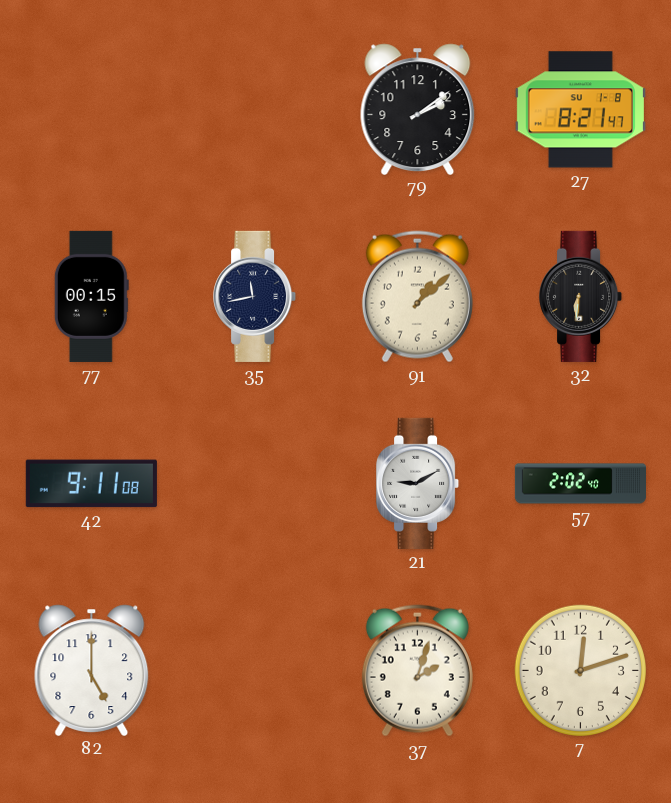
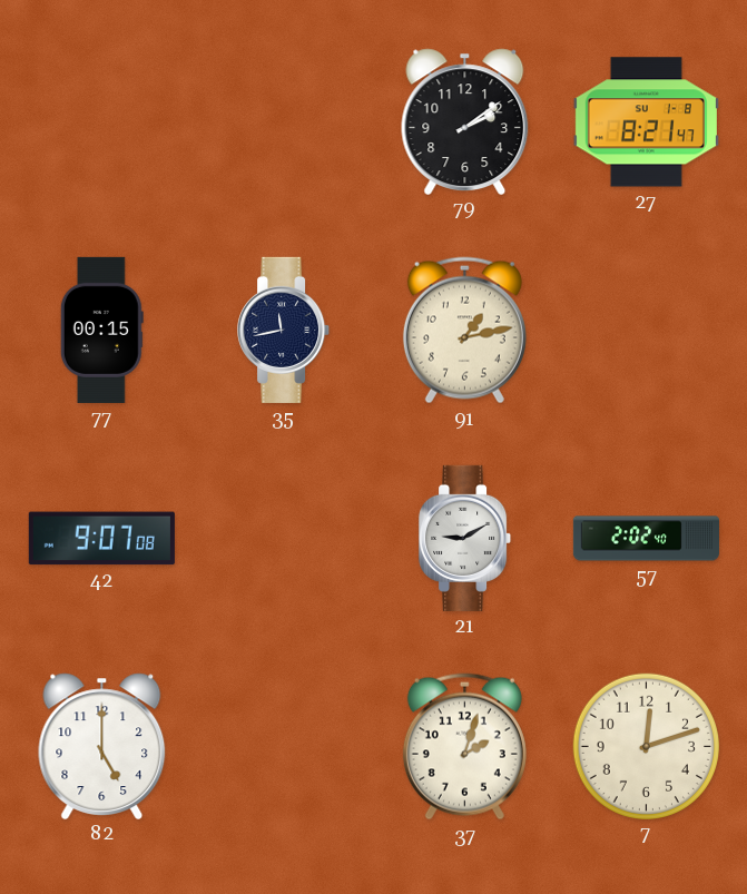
91: 1:08 -> 1:13
32: 6:31 -> none
42: 9:11 -> 9:07
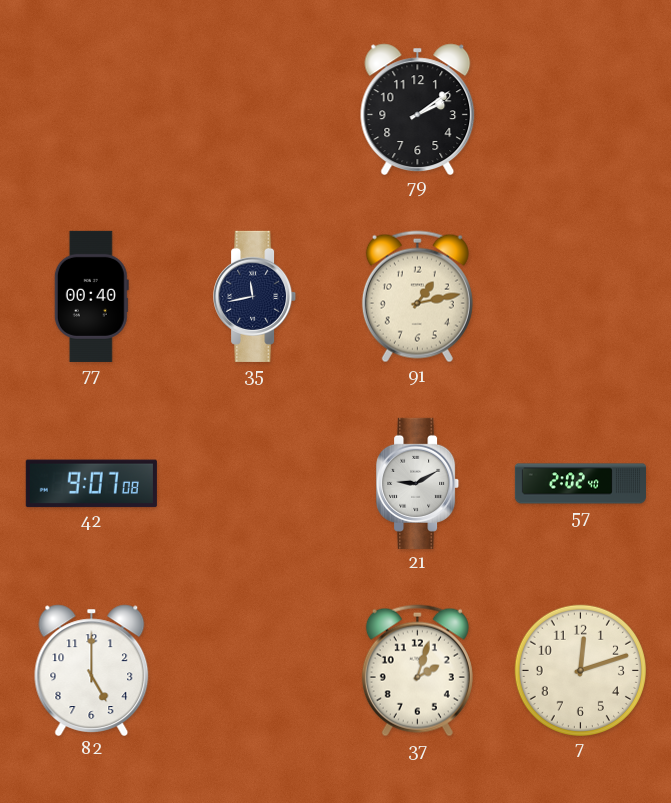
27: 8:21 -> none
77: 00:15 -> 00:40
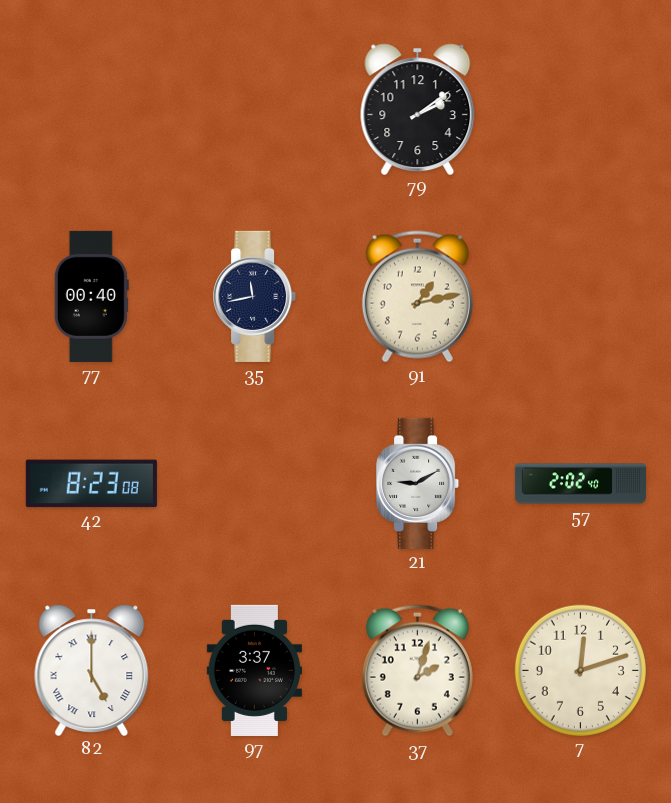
42: 9:07 -> 8:23
82 numerals: Arabic -> Roman
97: none -> 3:37
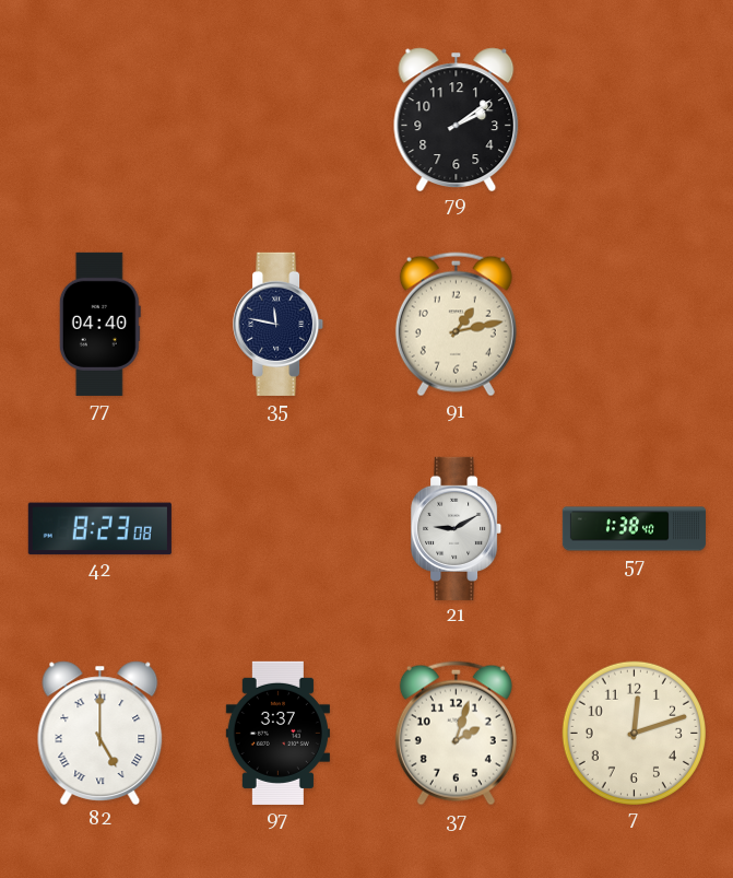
77: 00:40 -> 04:40
35: 11:43 -> 11:47
57: 2:02 -> 1:38
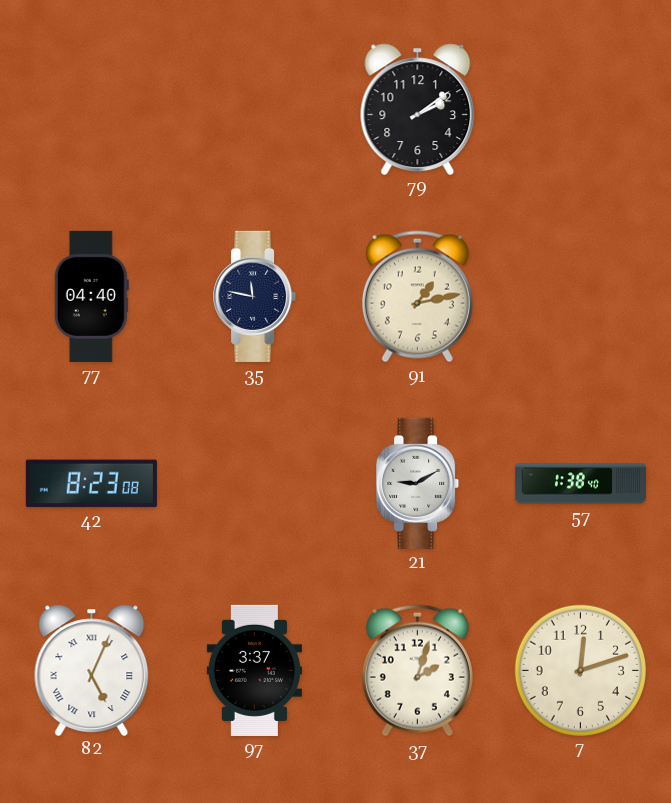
82: 5:00 -> 5:04
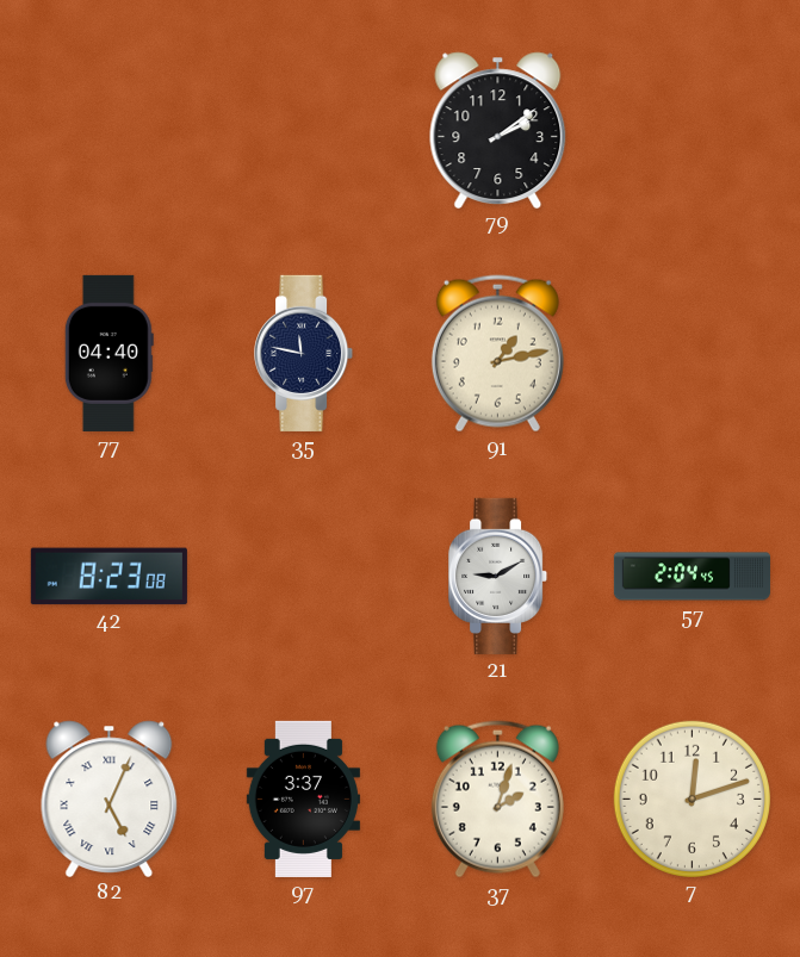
57: 1:38 -> 2:04
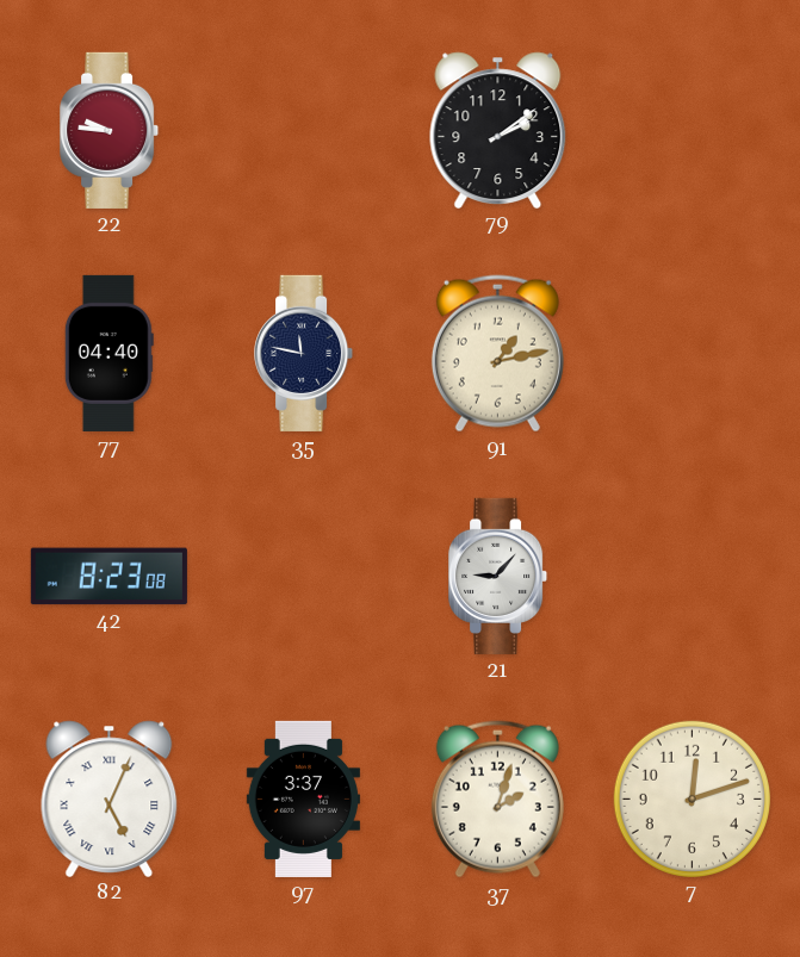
22: none -> 9:46
21: 9:10 -> 9:07
57: 2:04 -> none
